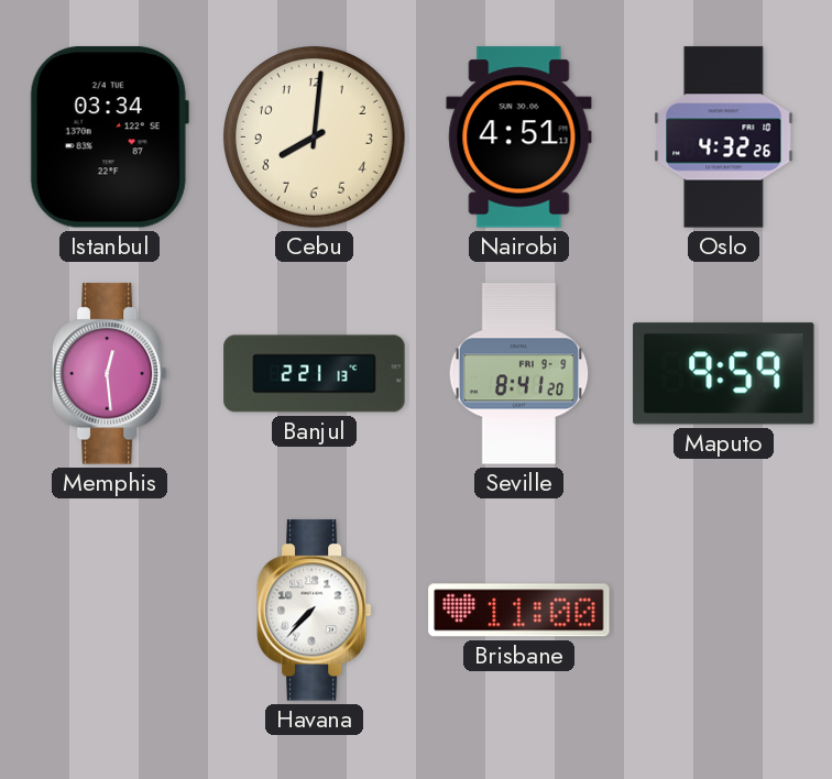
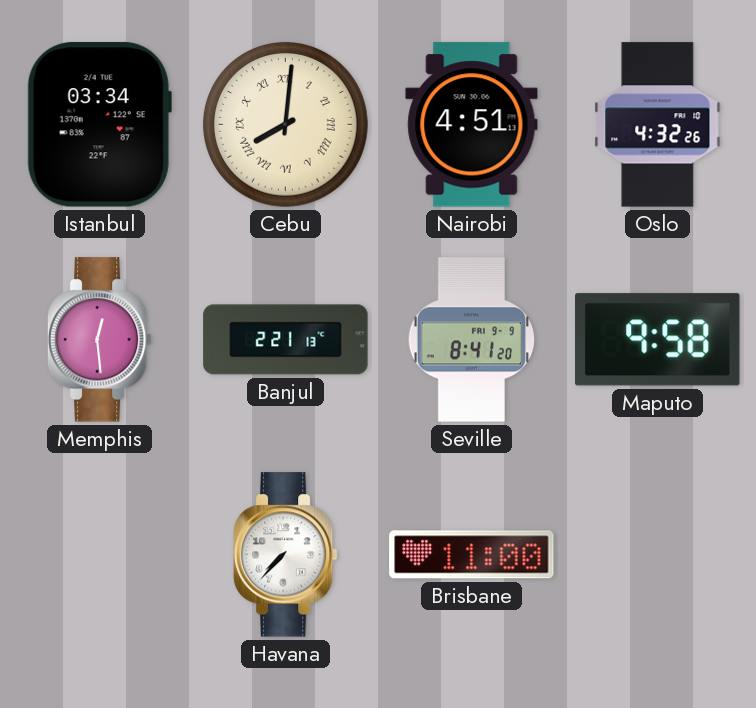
Cebu numerals: Arabic -> Roman
Maputo: 9:59 -> 9:58
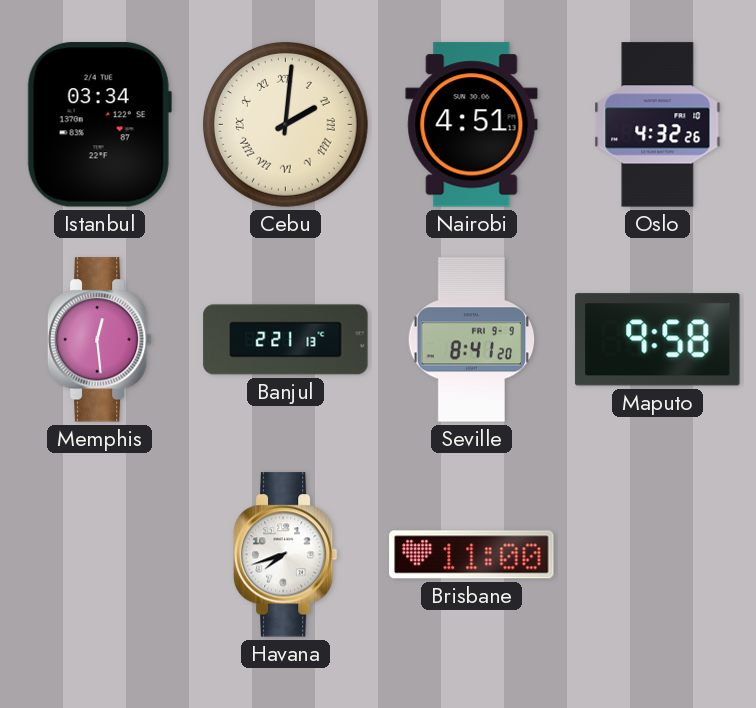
Cebu: 8:01 -> 2:01
Havana: 7:37 -> 7:42
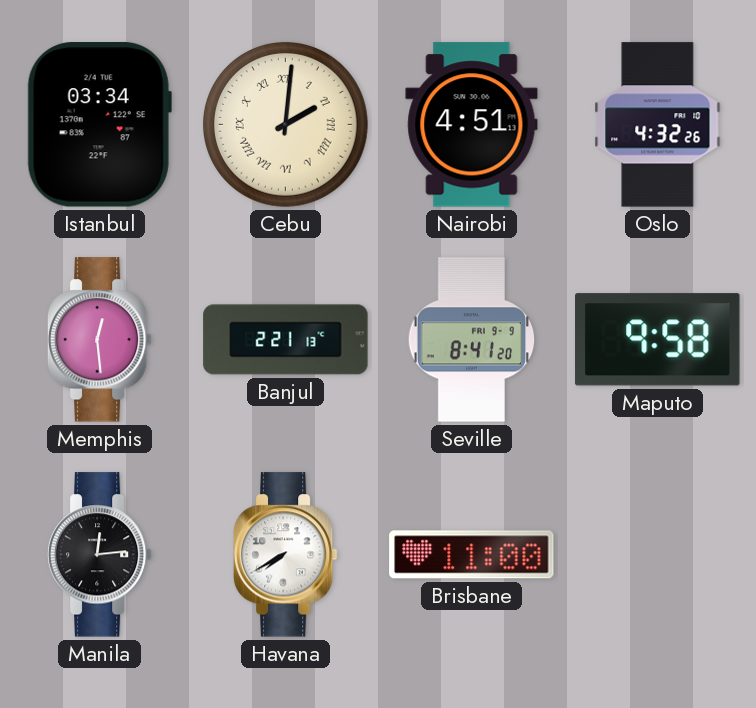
Manila: none -> 12:14
Havana: 7:42 -> 7:40
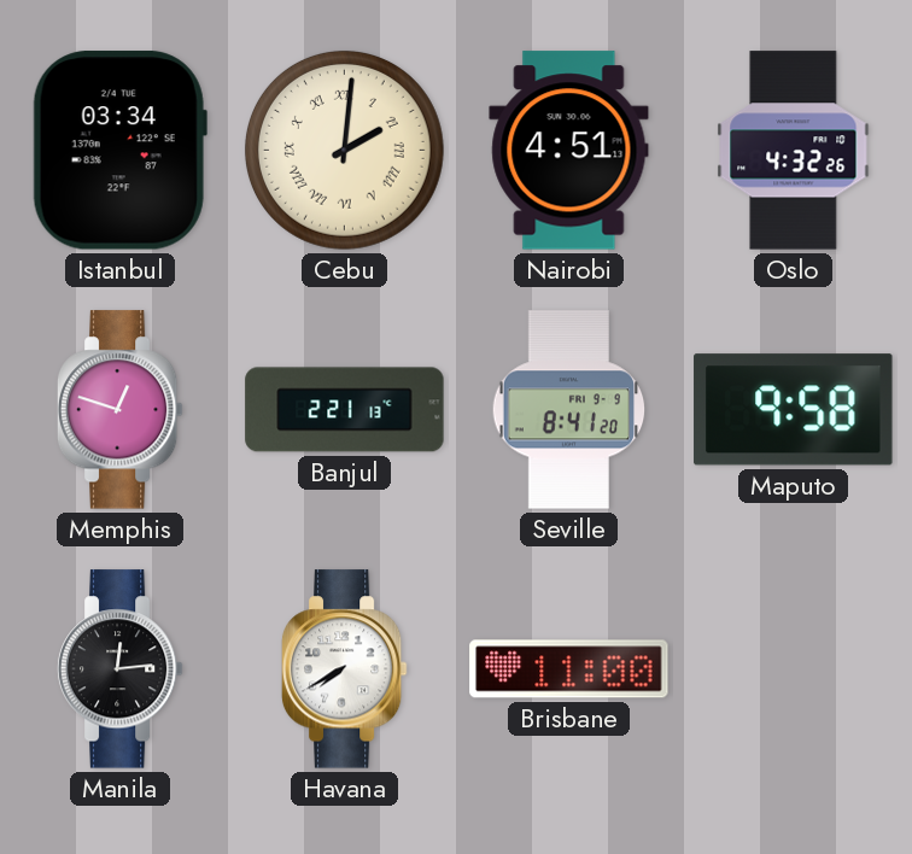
Memphis: 12:29 -> 12:48
